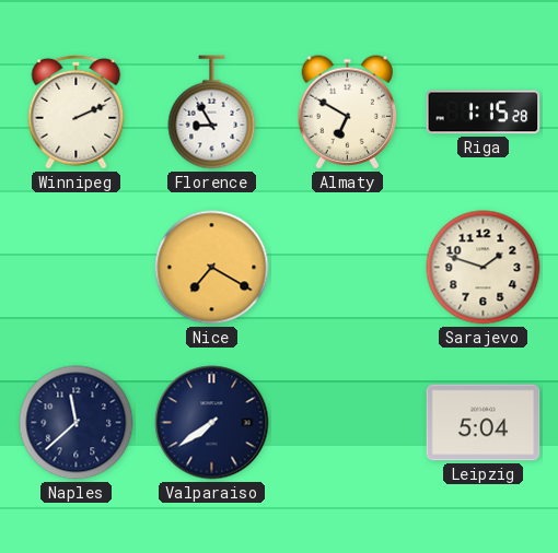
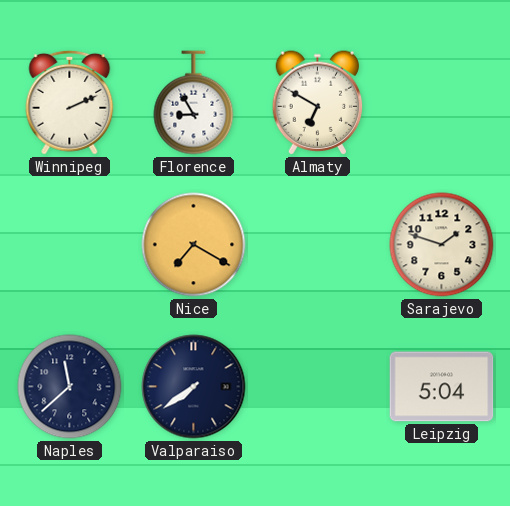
Riga: 1:15 -> none
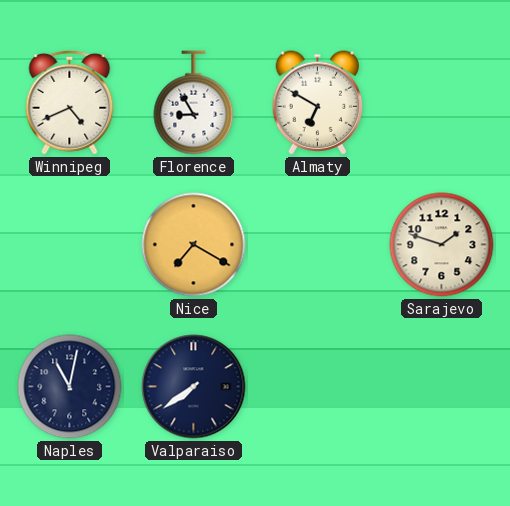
Winnipeg: 2:11 -> 4:41
Naples: 11:38 -> 11:02
Leipzig: 5:04 -> none
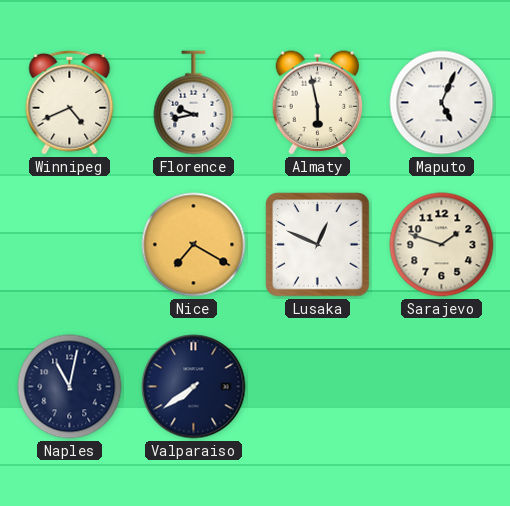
Florence: 8:55 -> 9:43
Almaty: 6:50 -> 5:58
Maputo: none -> 5:04
Lusaka: none -> 12:49
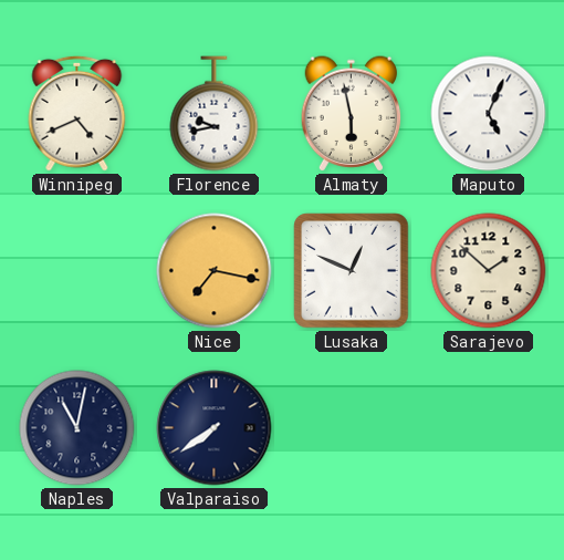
Nice: 7:20 -> 7:17
Sarajevo: 1:48 -> 1:52
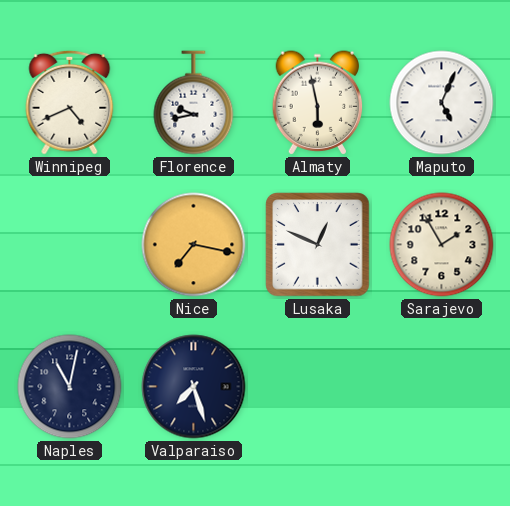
Sarajevo: 1:52 -> 1:55
Valparaiso: 7:39 -> 7:27
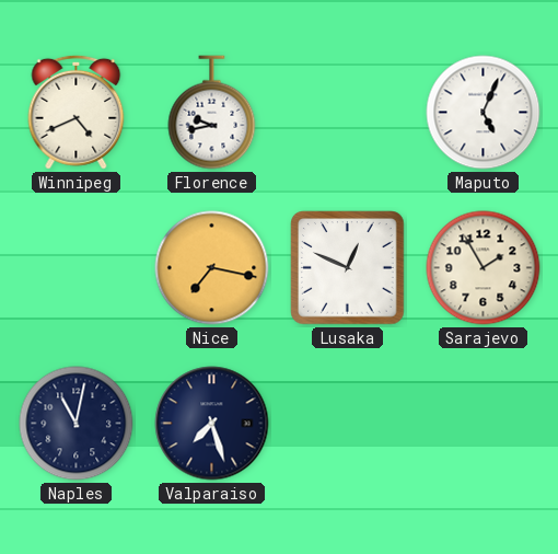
Almaty: 5:58 -> none
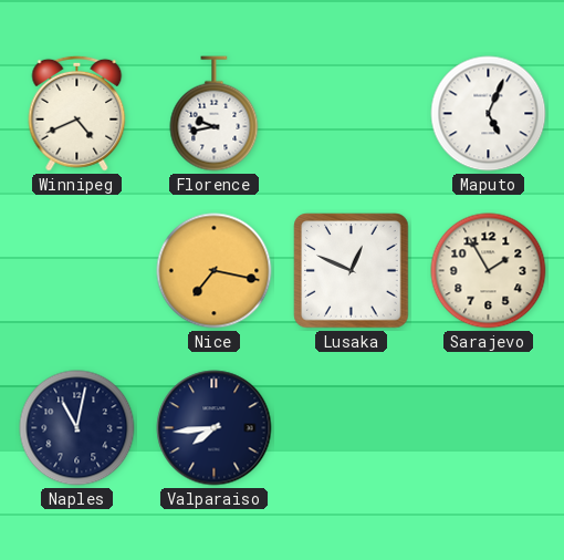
Valparaiso: 7:27 -> 7:44
